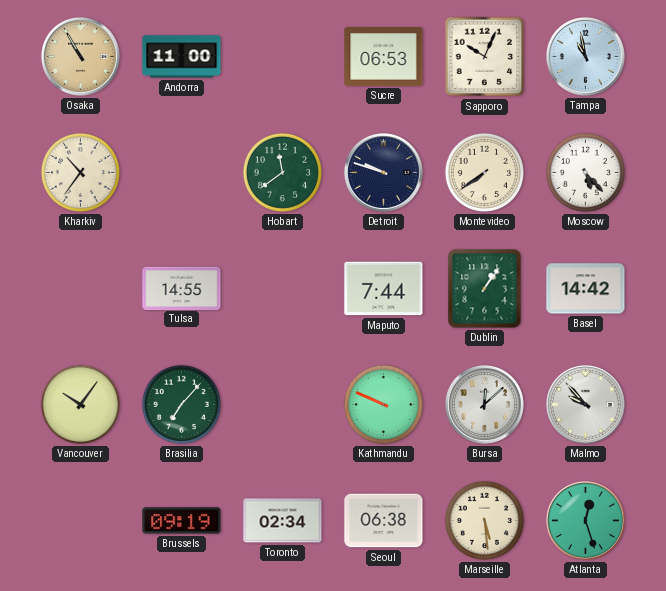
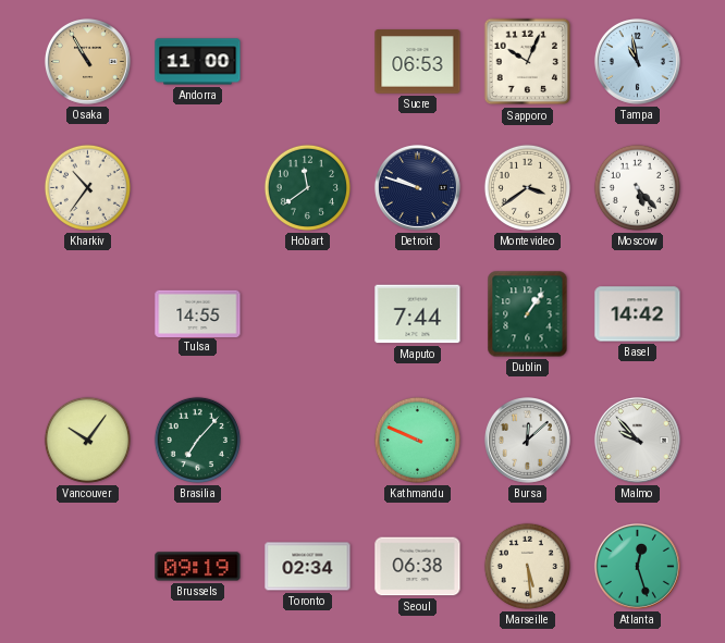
Montevideo: 7:39 -> 3:39
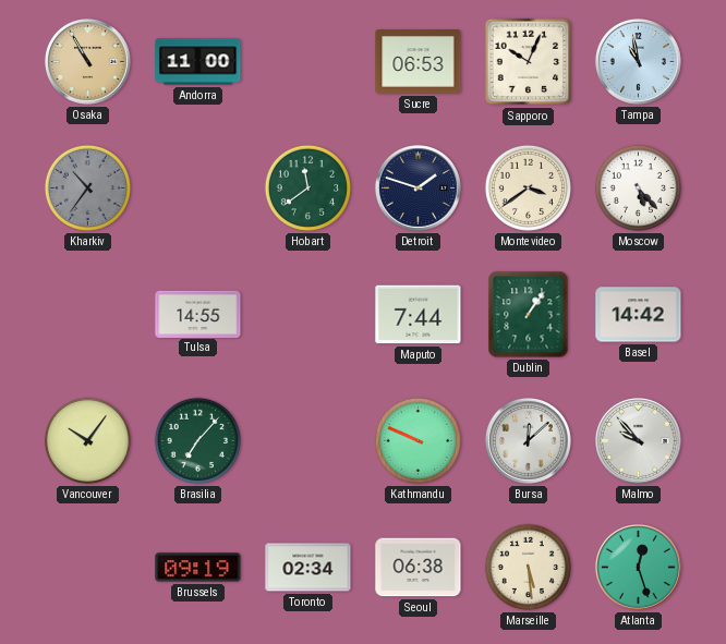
Kharkiv dial: cream -> grey
Detroit: 9:48 -> 1:48
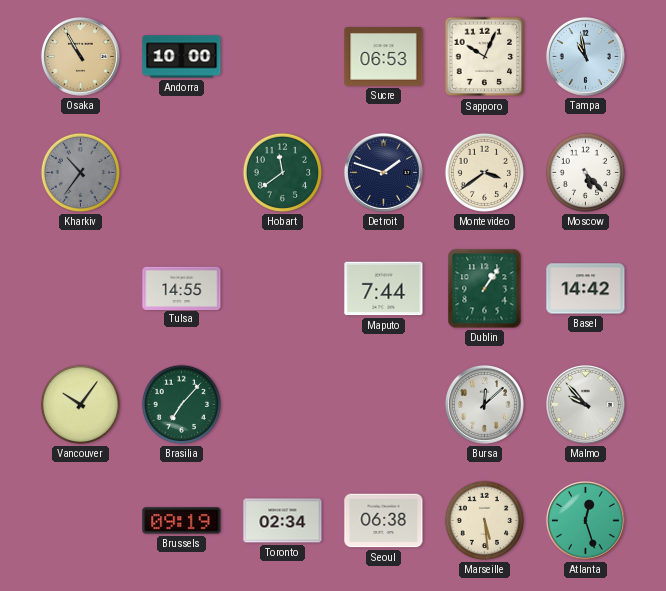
Andorra: 11:00 -> 10:00
Kathmandu: 9:49 -> none
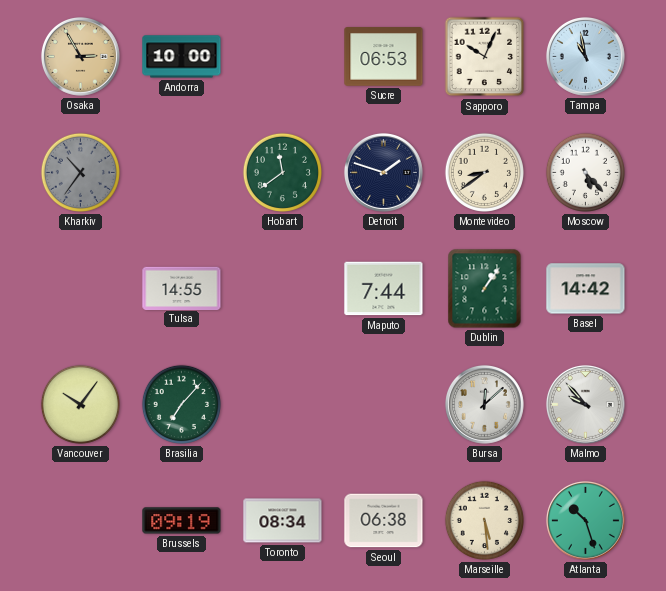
Osaka: 10:55 -> 2:55
Montevideo: 3:39 -> 8:39
Toronto: 02:34 -> 08:34
Atlanta: 12:27 -> 10:27
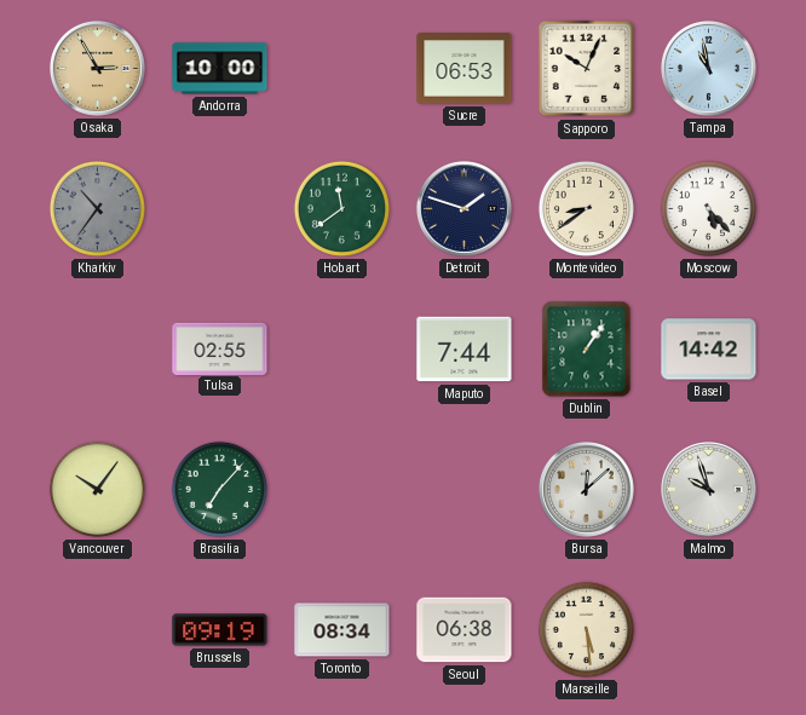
Tulsa: 14:55 -> 02:55
Malmo: 9:53 -> 9:57
Atlanta: 10:27 -> none
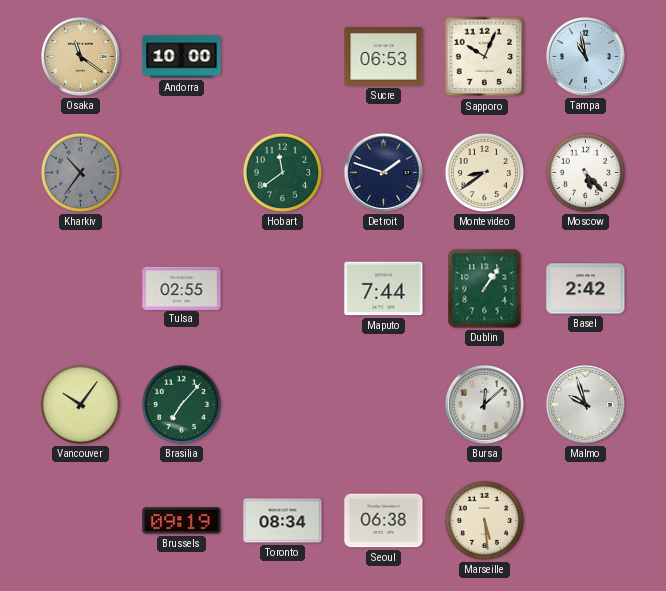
Osaka: 2:55 -> 11:21
Basel: 14:42 -> 2:42
